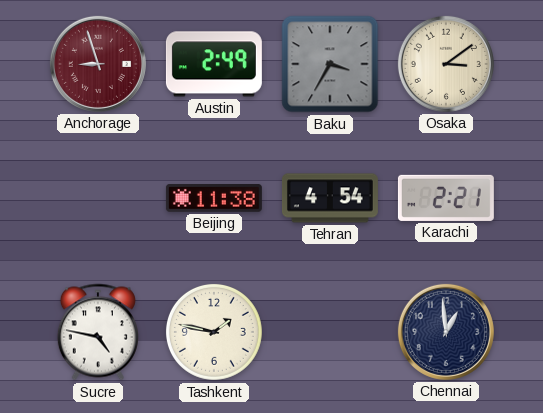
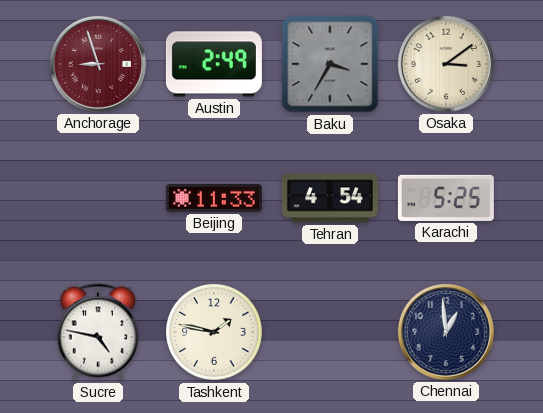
Beijing: 11:38 -> 11:33
Karachi: 2:21 -> 5:25
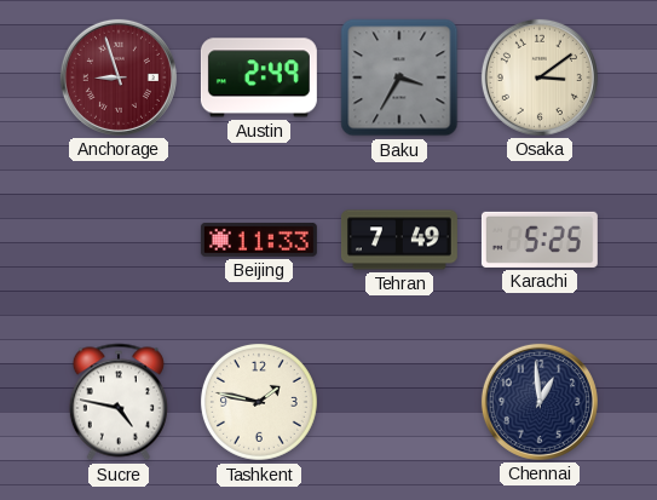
Tehran: 4:54 -> 7:49
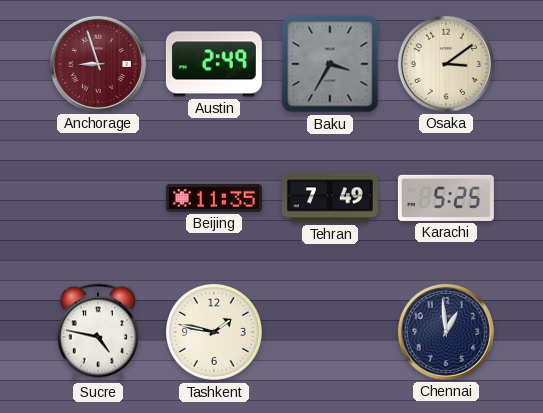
Beijing: 11:33 -> 11:35
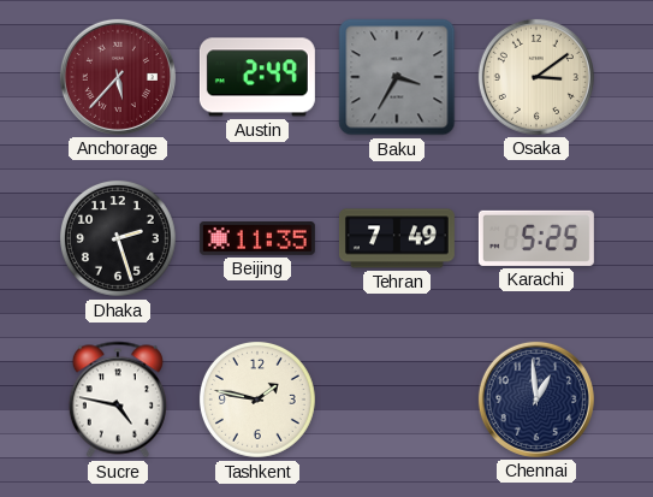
Anchorage: 8:57 -> 5:37
Dhaka: none -> 2:27
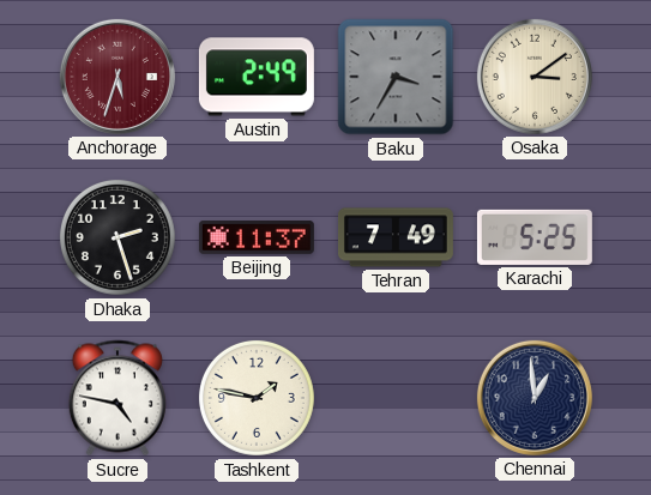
Anchorage: 5:37 -> 5:33
Beijing: 11:35 -> 11:37
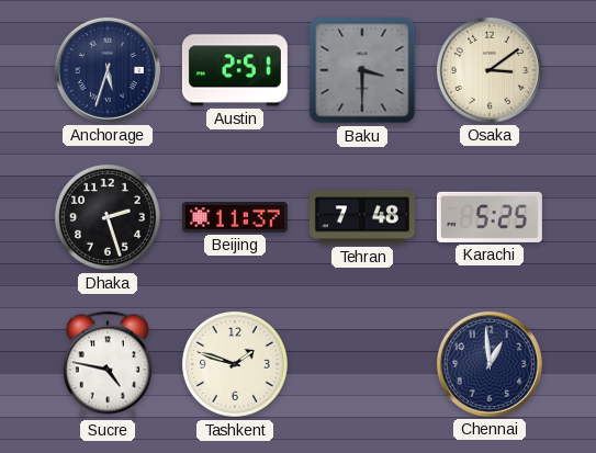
Anchorage dial: burgundy -> navy
Austin: 2:49 -> 2:51
Baku: 3:35 -> 3:30
Tehran: 7:49 -> 7:48
Tashkent: 1:47 -> 1:48
